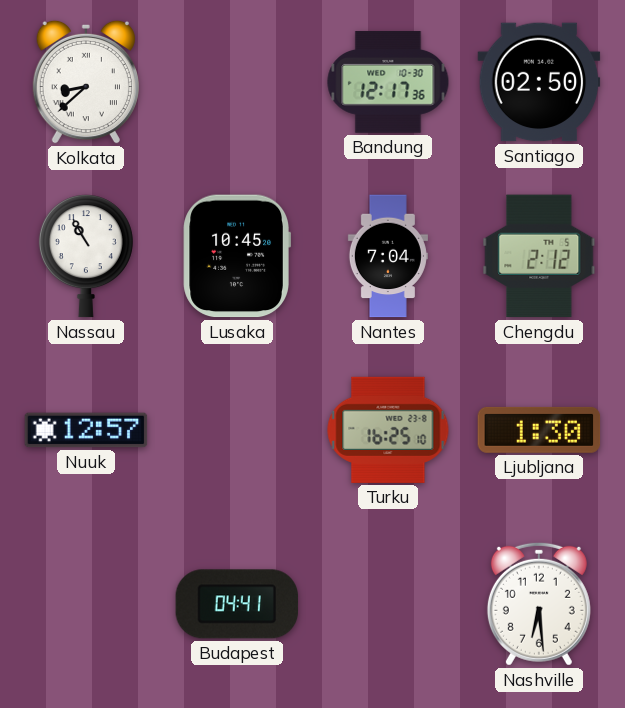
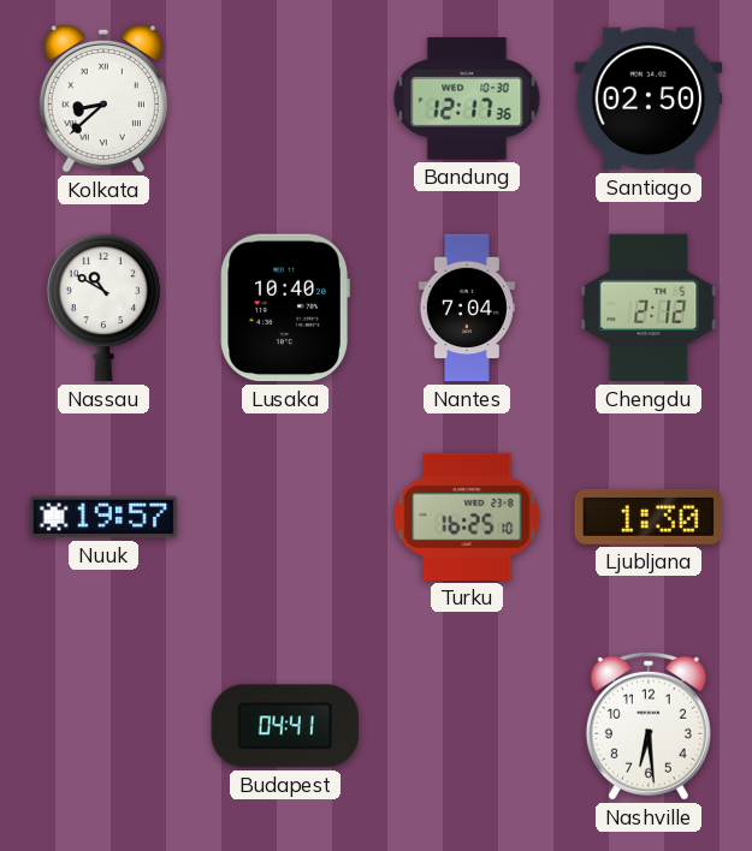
Nassau: 10:55 -> 10:50
Lusaka: 10:45 -> 10:40
Nuuk: 12:57 -> 19:57
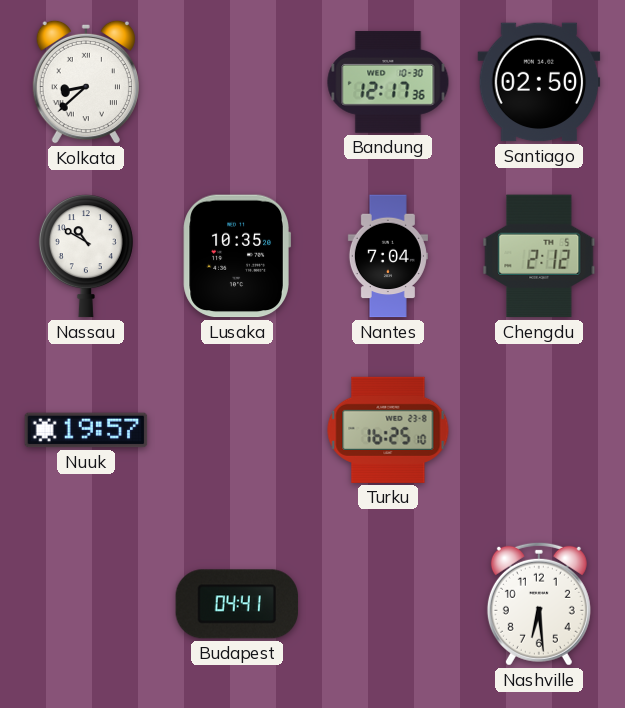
Lusaka: 10:40 -> 10:35
Ljubljana: 1:30 -> none
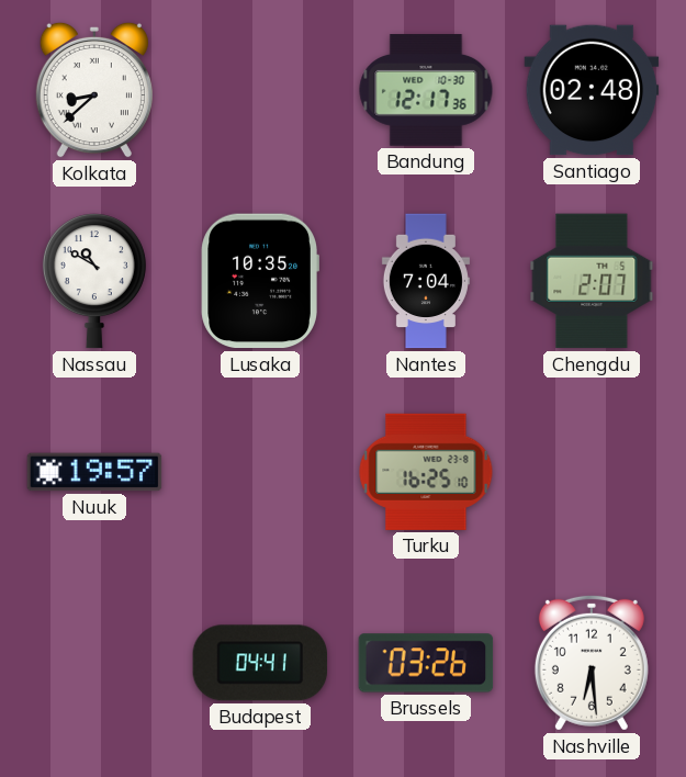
Santiago: 02:50 -> 02:48
Chengdu: 2:12 -> 2:07
Brussels: none -> 03:26
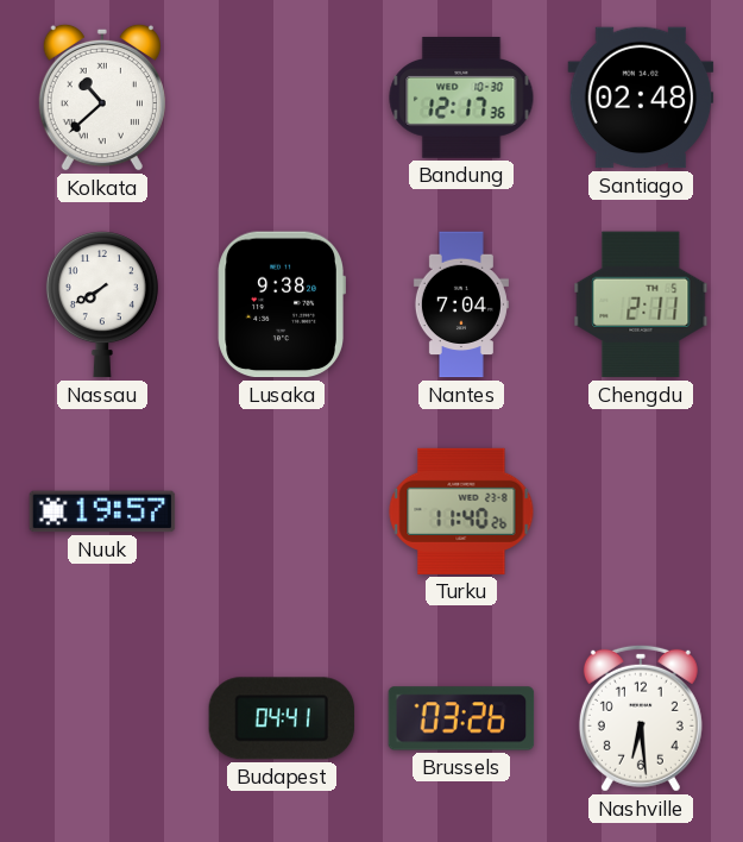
Kolkata: 8:38 -> 10:38
Nassau: 10:50 -> 7:40
Lusaka: 10:35 -> 9:38
Chengdu: 2:07 -> 2:11
Turku: 16:25 -> 11:40
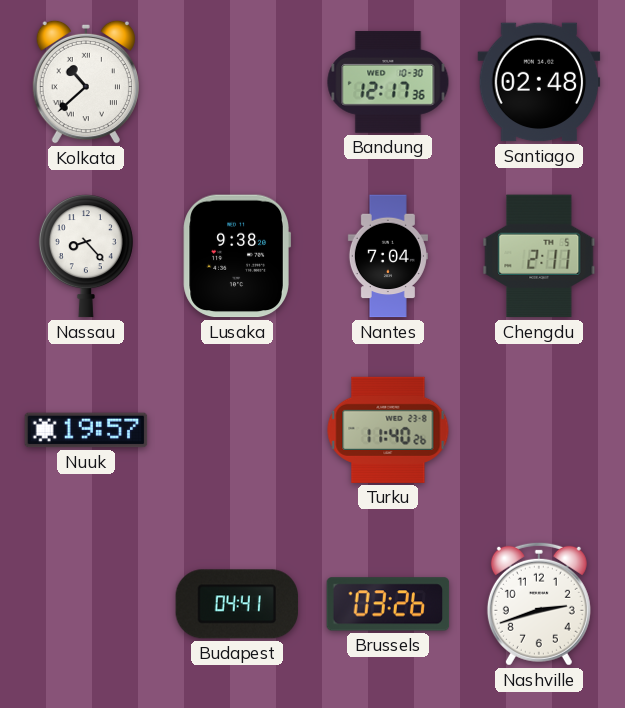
Nassau: 7:40 -> 8:23
Nashville: 6:29 -> 2:42
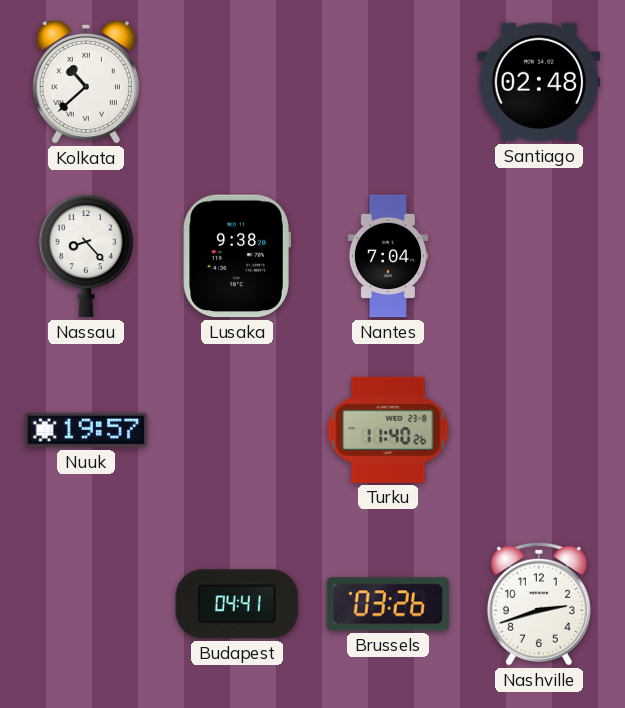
Bandung: 12:17 -> none
Chengdu: 2:11 -> none
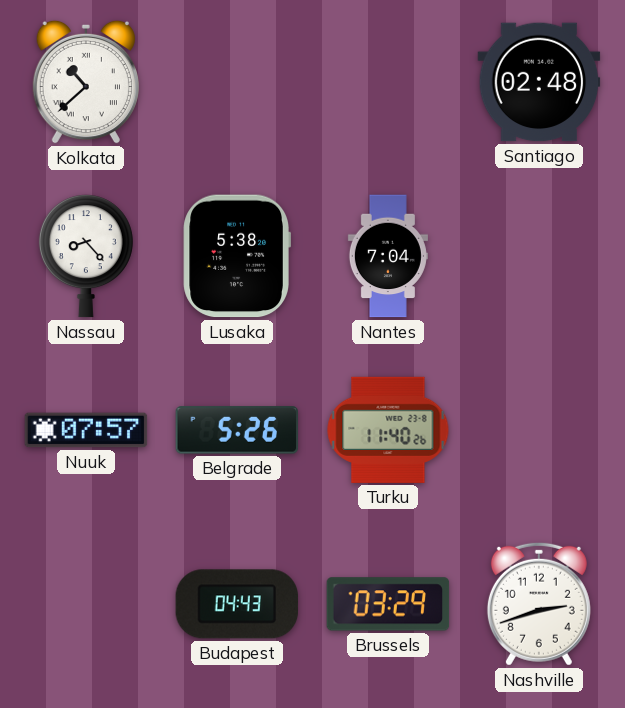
Lusaka: 9:38 -> 5:38
Nuuk: 19:57 -> 07:57
Belgrade: none -> 5:26
Budapest: 04:41 -> 04:43
Brussels: 03:26 -> 03:29
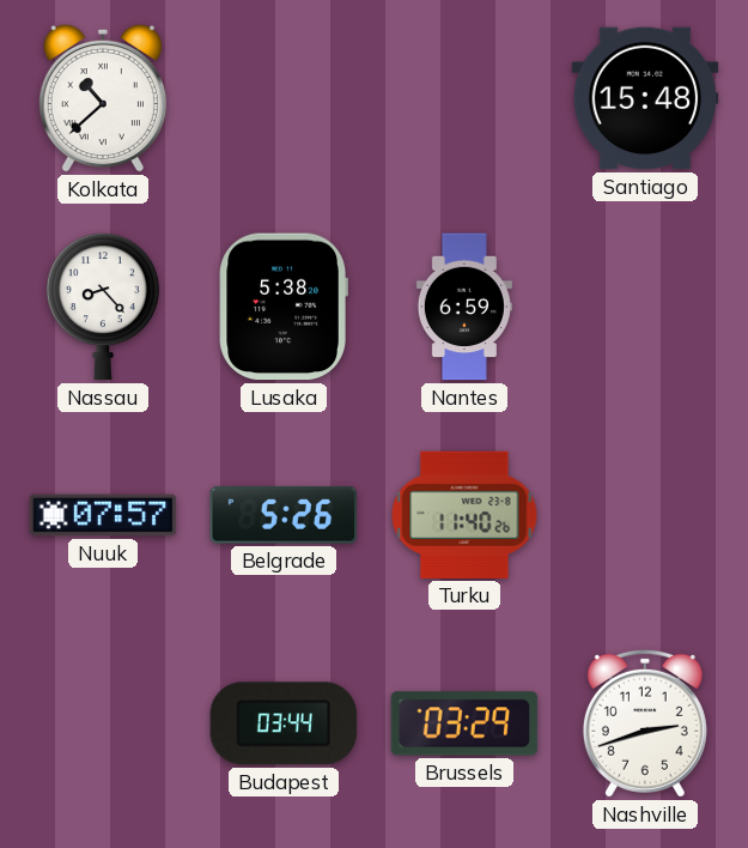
Santiago: 02:48 -> 15:48
Nantes: 7:04 -> 6:59
Budapest: 04:43 -> 03:44
